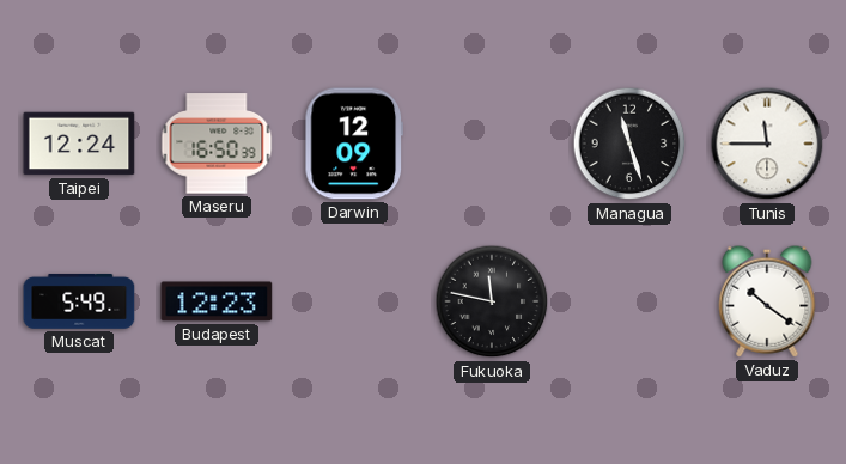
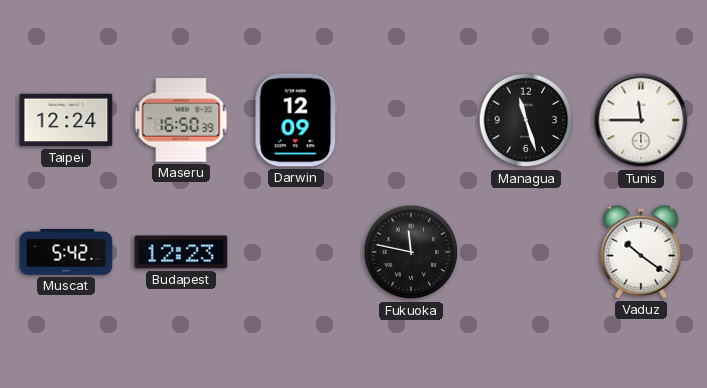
Muscat: 5:49 -> 5:42
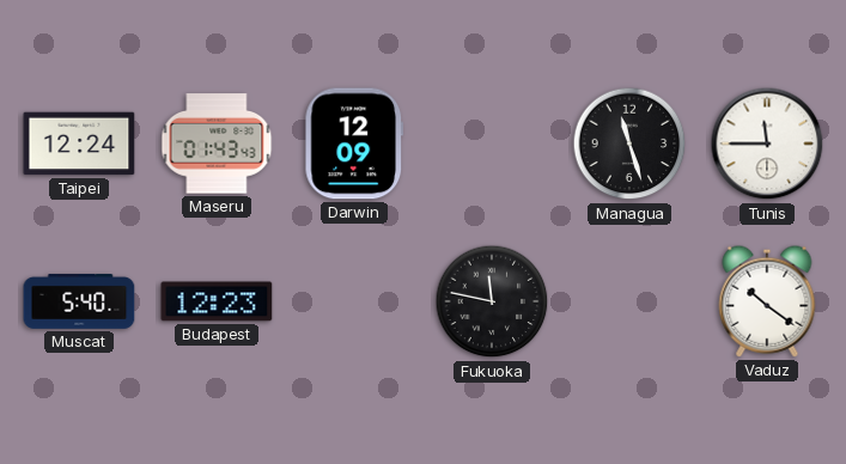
Maseru: 16:50 -> 01:43
Muscat: 5:42 -> 5:40
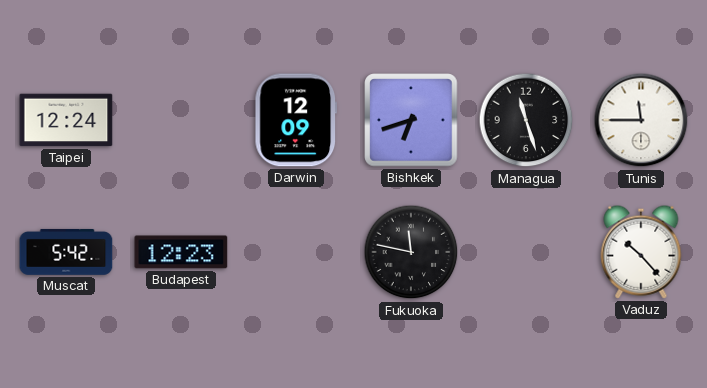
Maseru: 01:43 -> none
Bishkek: none -> 6:42
Muscat: 5:40 -> 5:42
Vaduz: 10:21 -> 10:23
